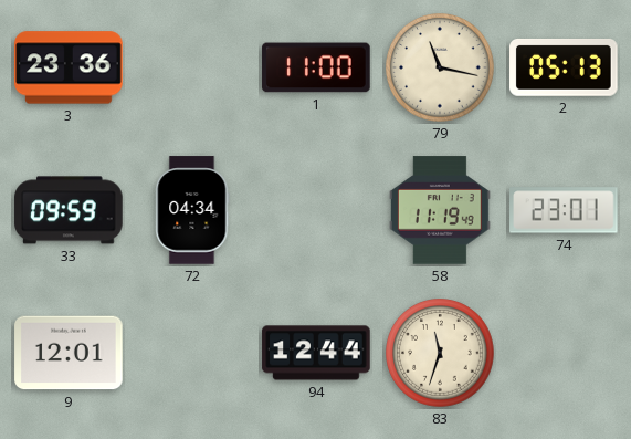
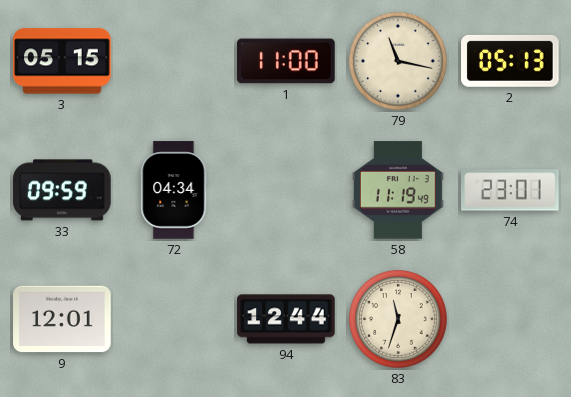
3: 23:36 -> 05:15
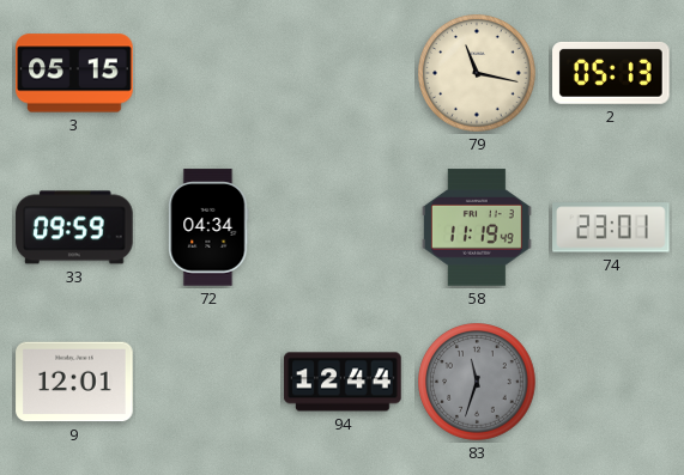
1: 11:00 -> none
83 dial: cream -> grey
